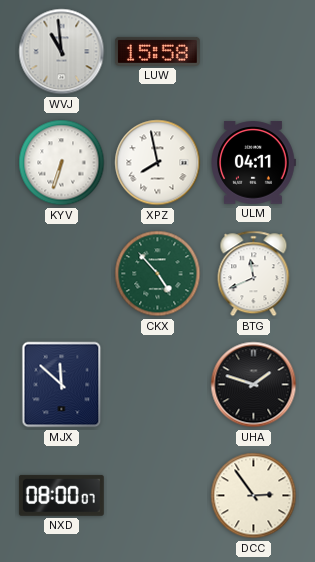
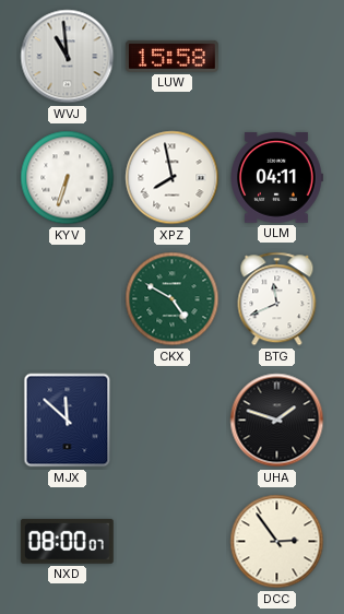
CKX: 4:53 -> 4:50
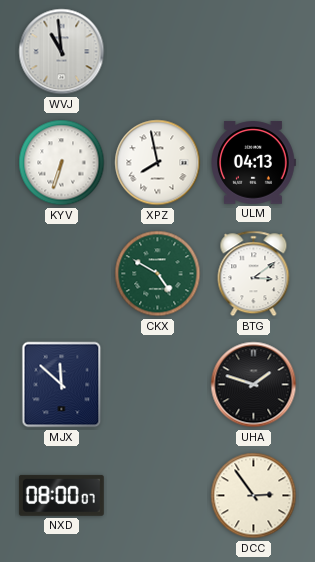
LUW: 15:58 -> none
ULM: 04:11 -> 04:13
BTG: 11:41 -> 3:09
